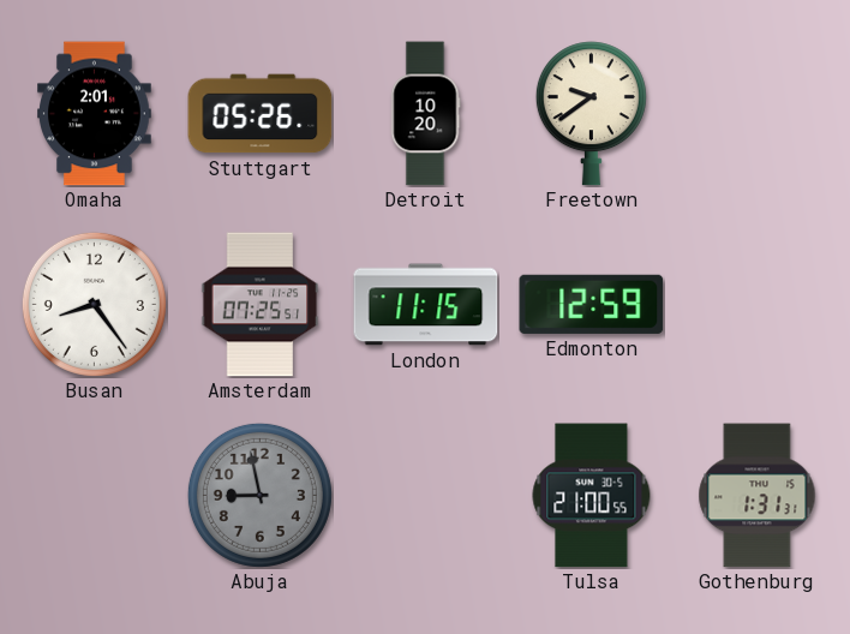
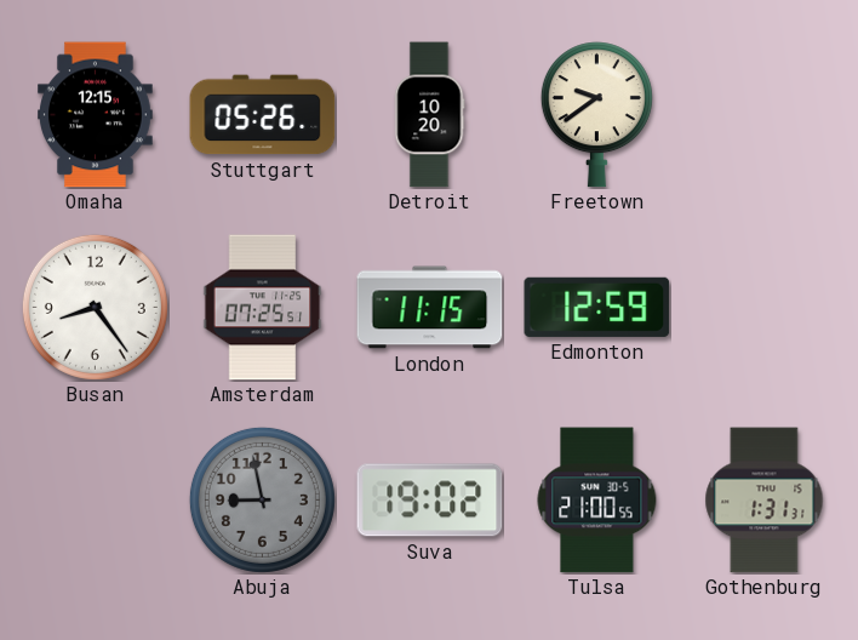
Omaha: 2:01 -> 12:15
Suva: none -> 19:02
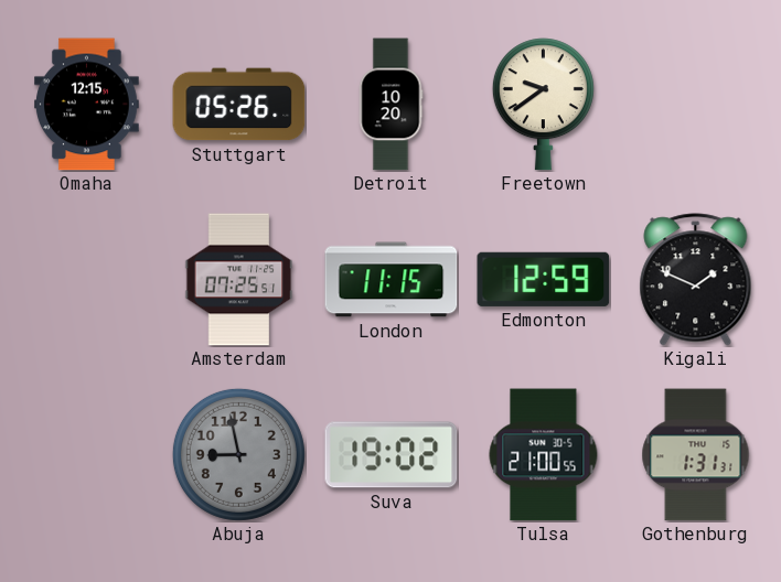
Busan: 8:24 -> none
Kigali: none -> 1:49
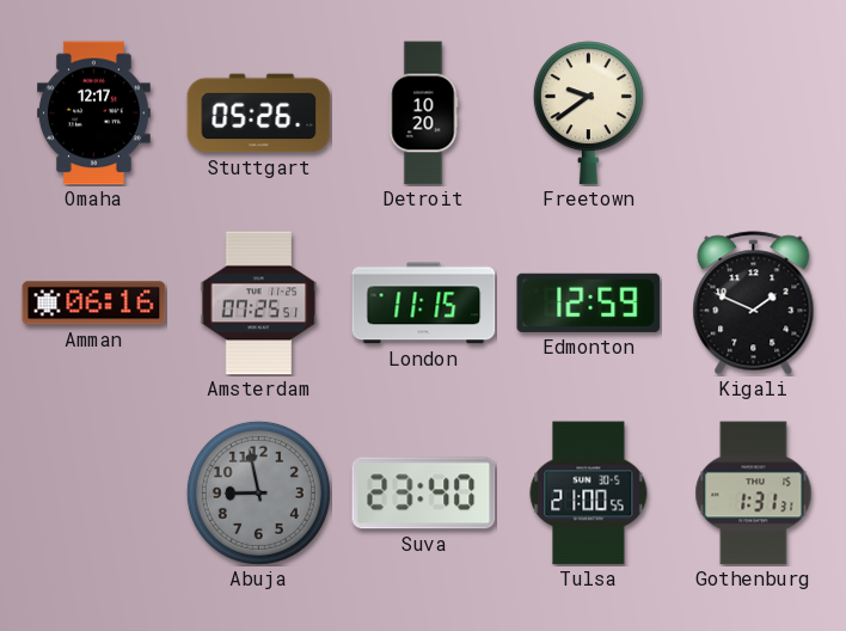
Omaha: 12:15 -> 12:17
Amman: none -> 06:16
Suva: 19:02 -> 23:40
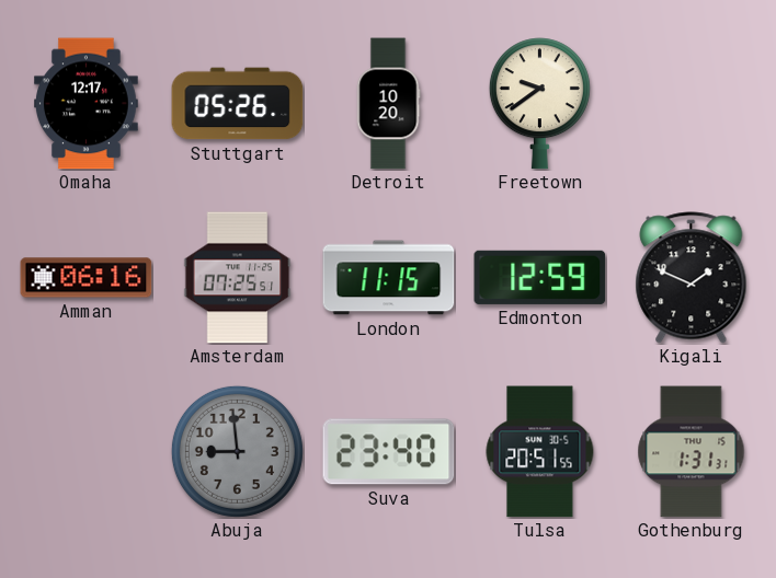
Abuja: 8:58 -> 8:59
Tulsa: 21:00 -> 20:51
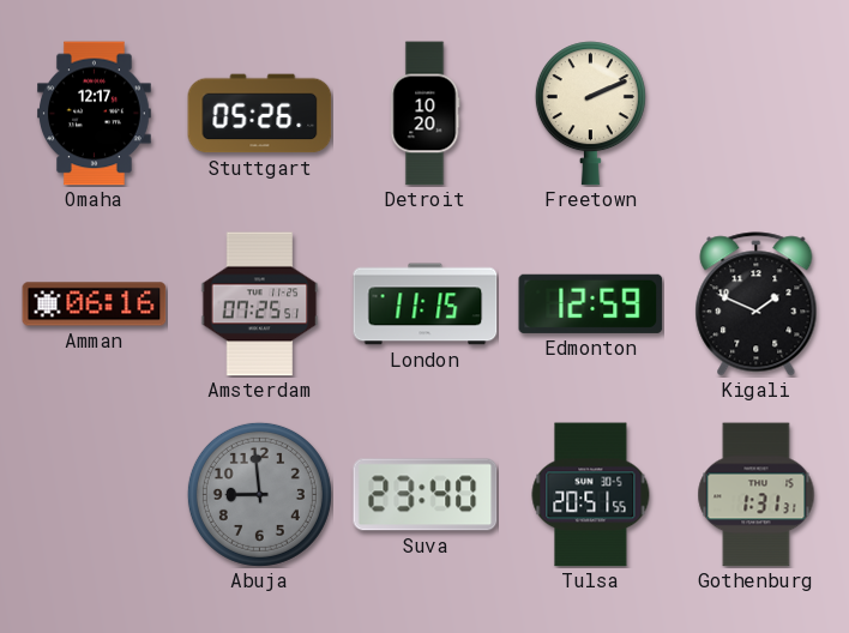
Freetown: 9:39 -> 2:11
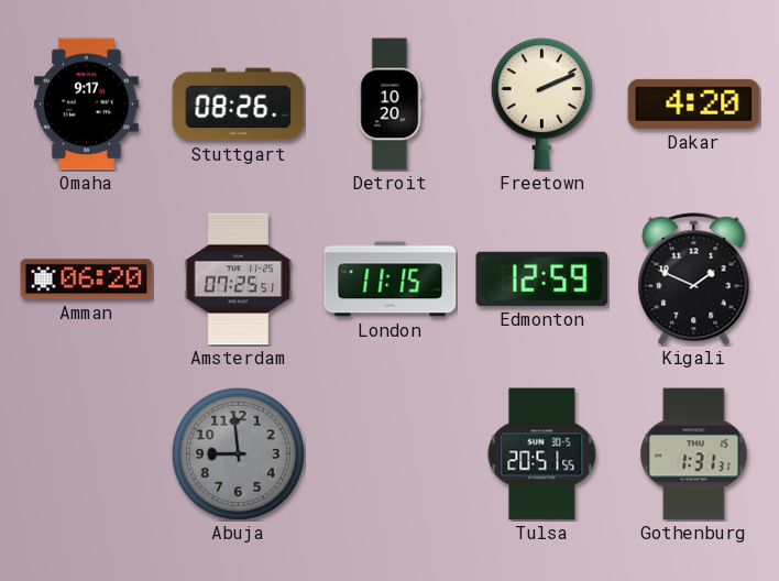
Omaha: 12:17 -> 9:17
Stuttgart: 05:26 -> 08:26
Dakar: none -> 4:20
Amman: 06:16 -> 06:20
Suva: 23:40 -> none
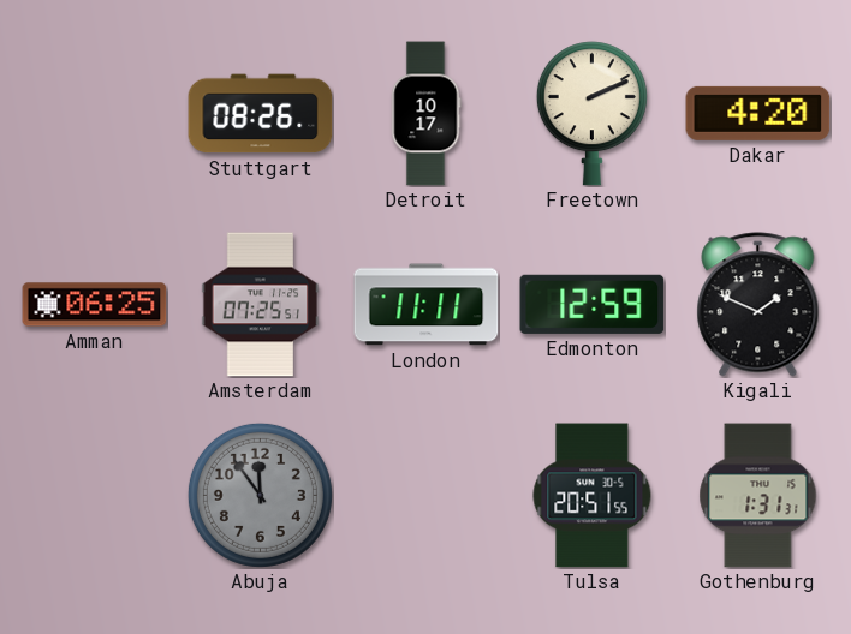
Omaha: 9:17 -> none
Detroit: 10:20 -> 10:17
Amman: 06:20 -> 06:25
London: 11:15 -> 11:11
Abuja: 8:59 -> 11:54
